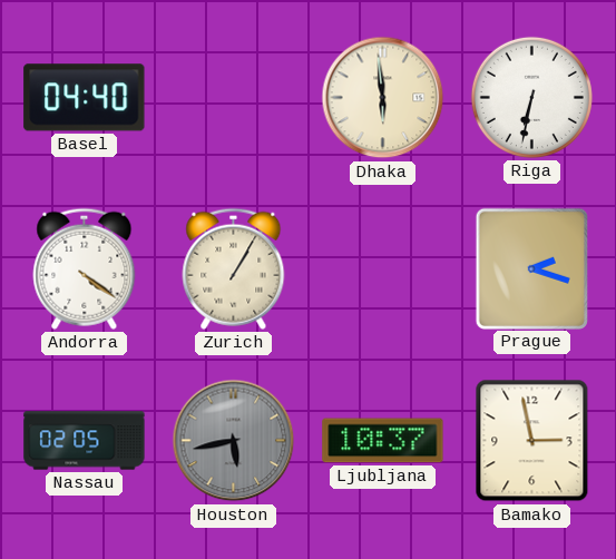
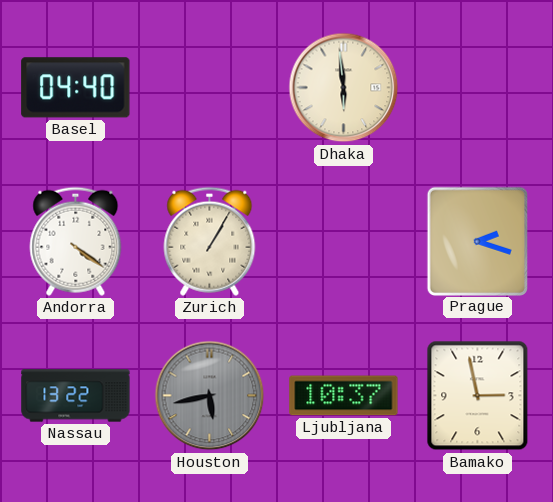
Riga: 6:32 -> none
Nassau: 02:05 -> 13:22
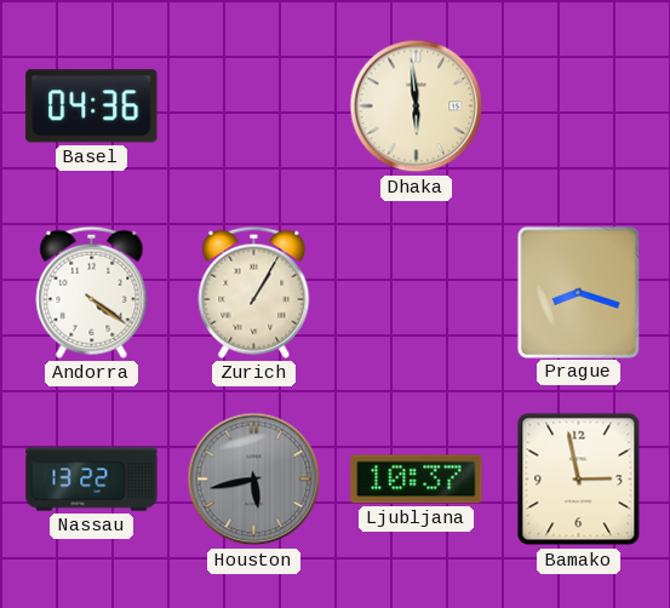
Basel: 04:40 -> 04:36
Prague: 2:18 -> 8:18
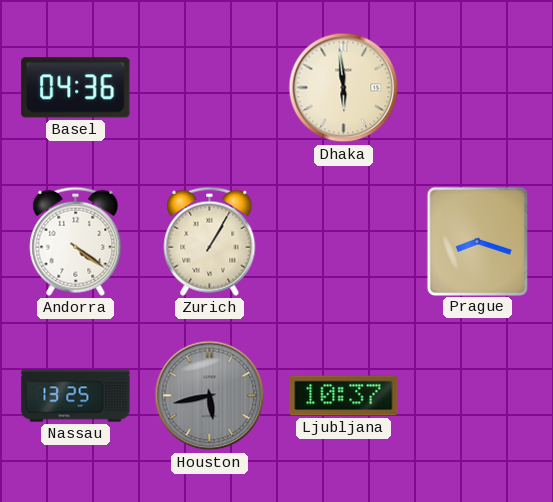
Nassau: 13:22 -> 13:25
Bamako: 2:58 -> none
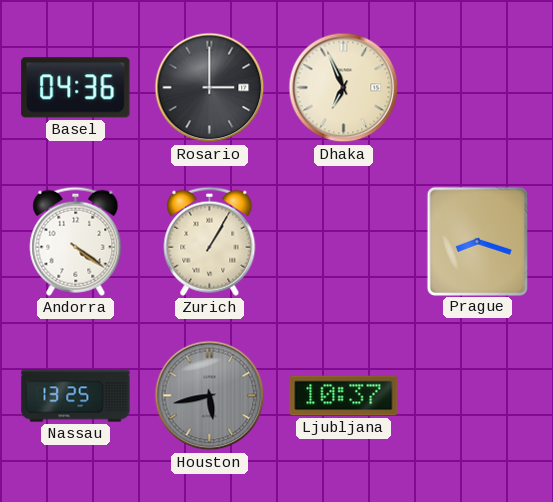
Rosario: none -> 3:00
Dhaka: 5:59 -> 6:56
